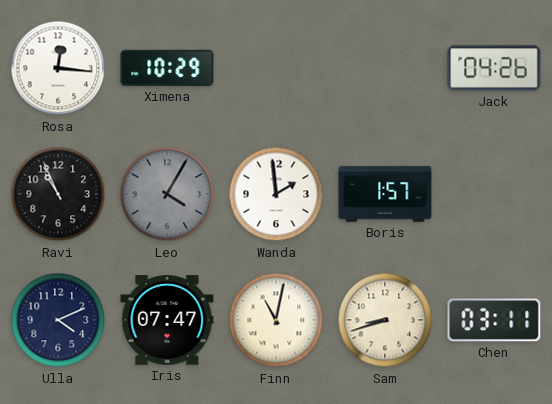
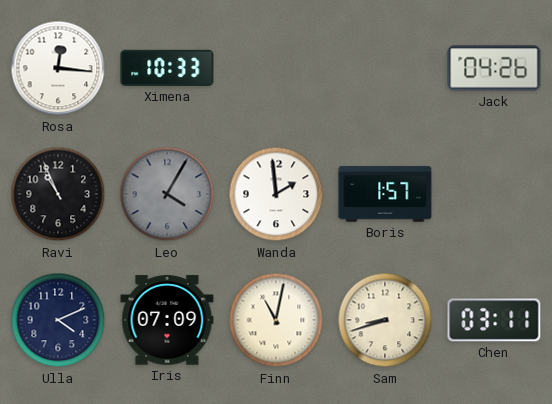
Ximena: 10:29 -> 10:33
Iris: 07:47 -> 07:09
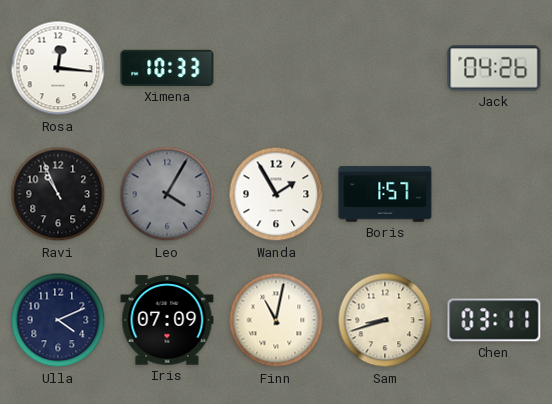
Wanda: 1:59 -> 1:55
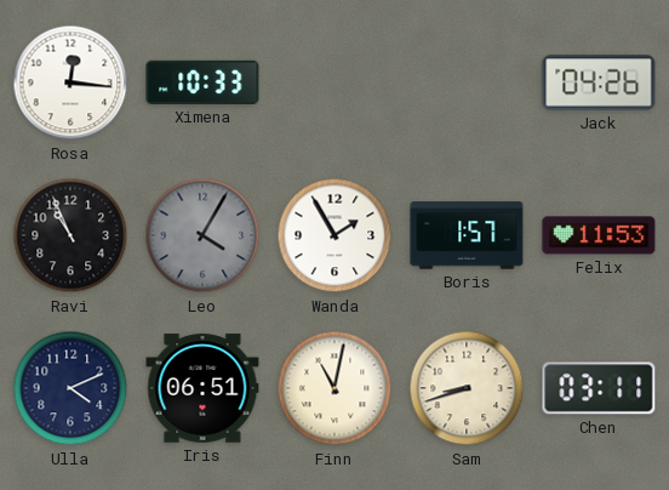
Felix: none -> 11:53
Iris: 07:09 -> 06:51
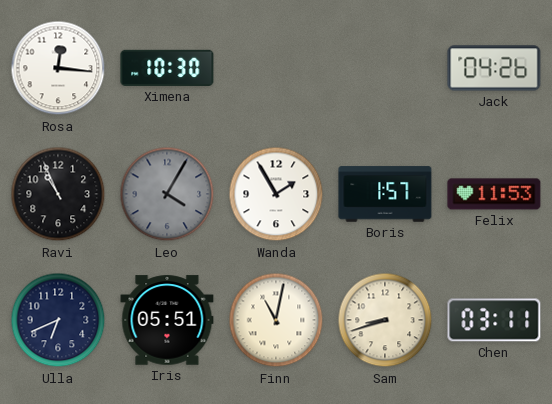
Ximena: 10:33 -> 10:30
Ulla: 4:11 -> 6:41
Iris: 06:51 -> 05:51
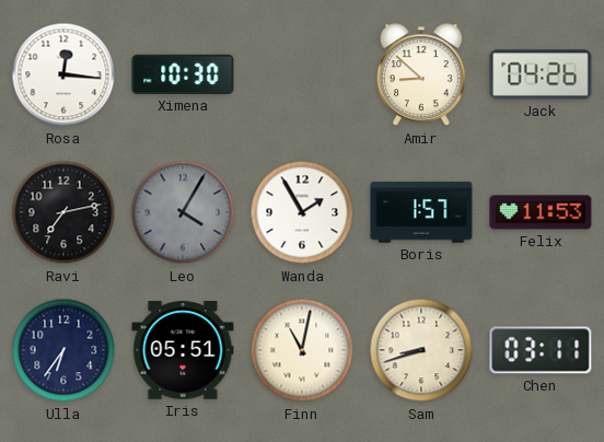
Amir: none -> 8:52
Ravi: 10:56 -> 7:13
Ulla: 6:41 -> 6:36
